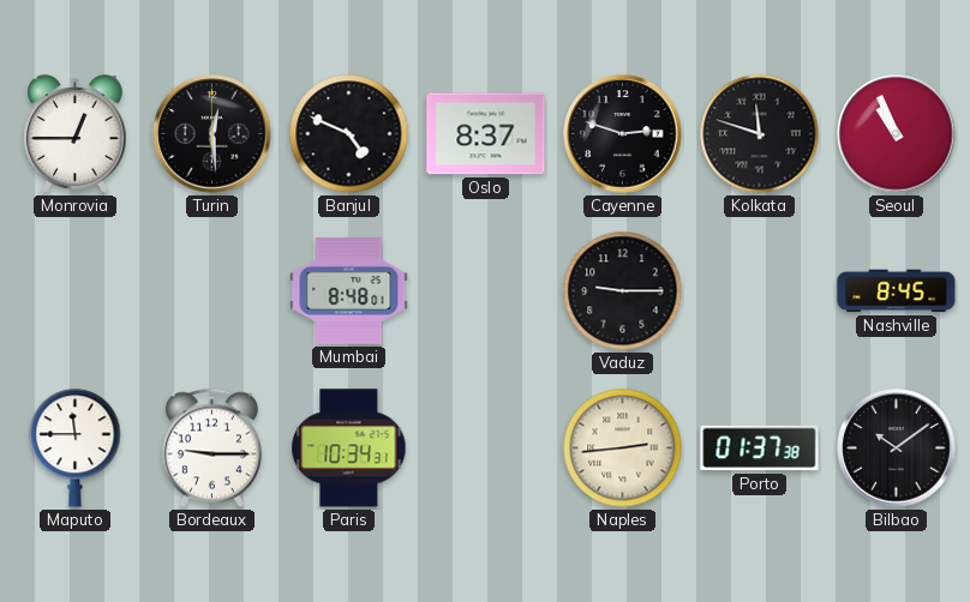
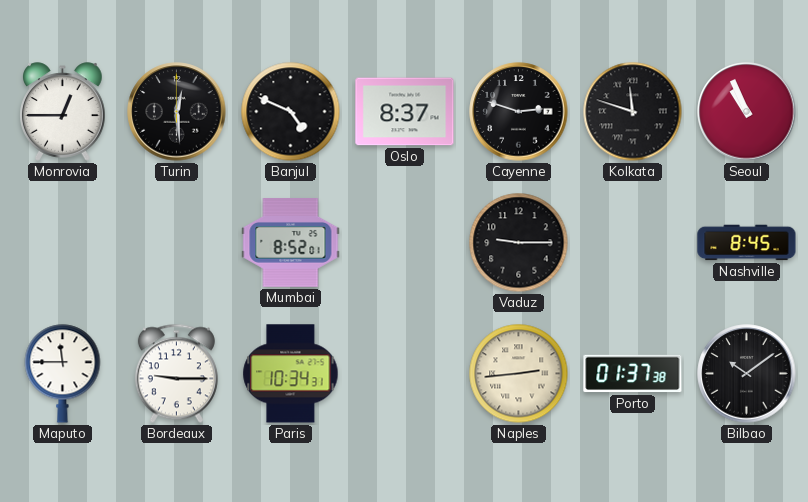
Mumbai: 8:48 -> 8:52
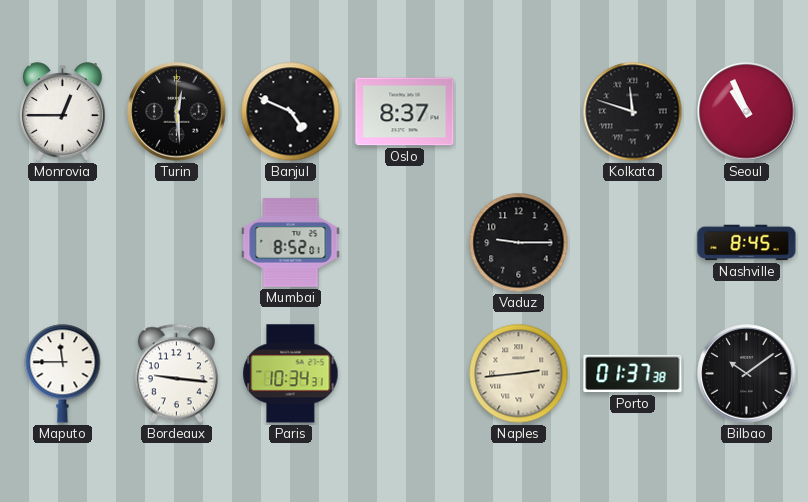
Cayenne: 2:48 -> none
Bordeaux: 9:15 -> 9:16
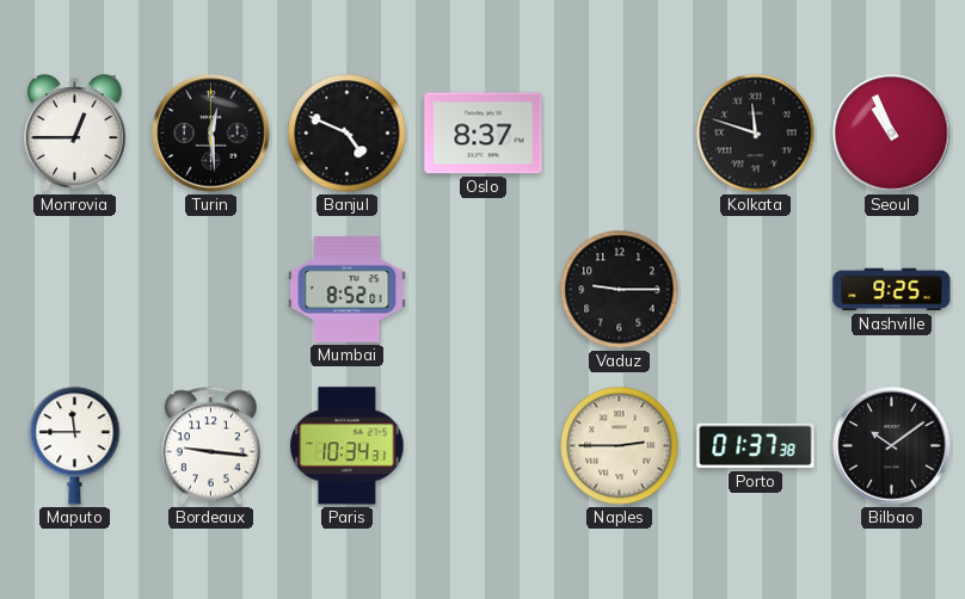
Nashville: 8:45 -> 9:25
Naples: 2:44 -> 2:45
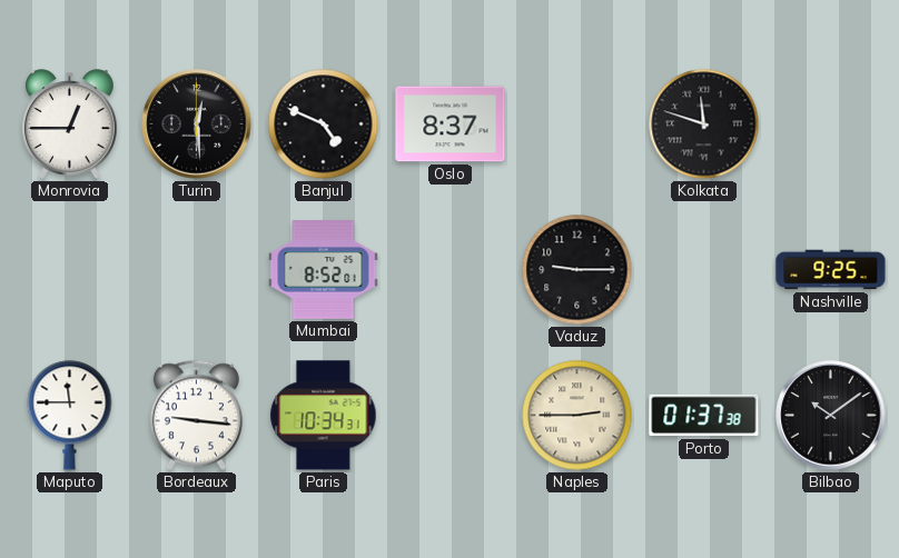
Seoul: 10:56 -> none
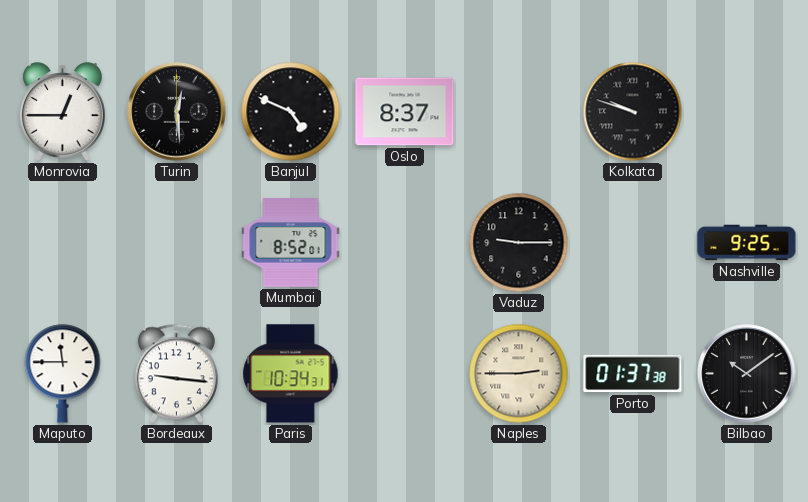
Kolkata: 11:48 -> 9:48
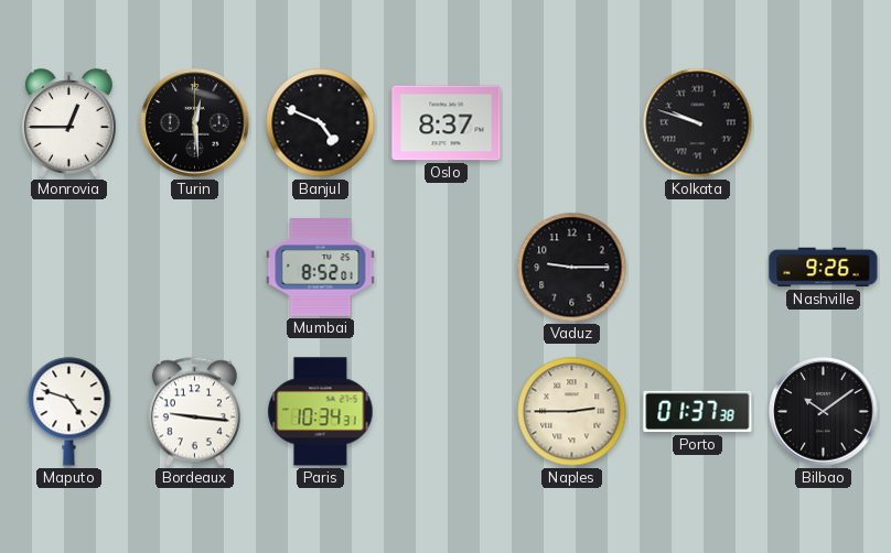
Nashville: 9:25 -> 9:26
Maputo: 11:45 -> 4:48
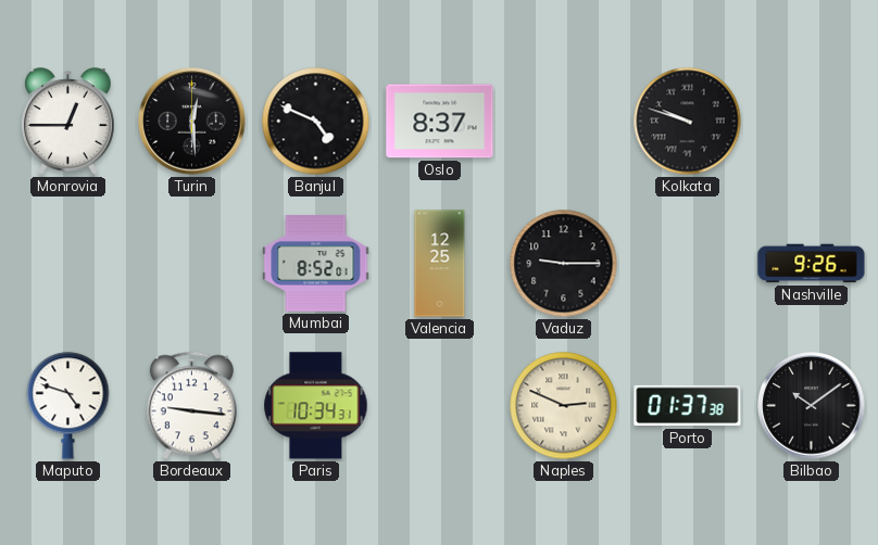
Valencia: none -> 12:25
Naples: 2:45 -> 2:49
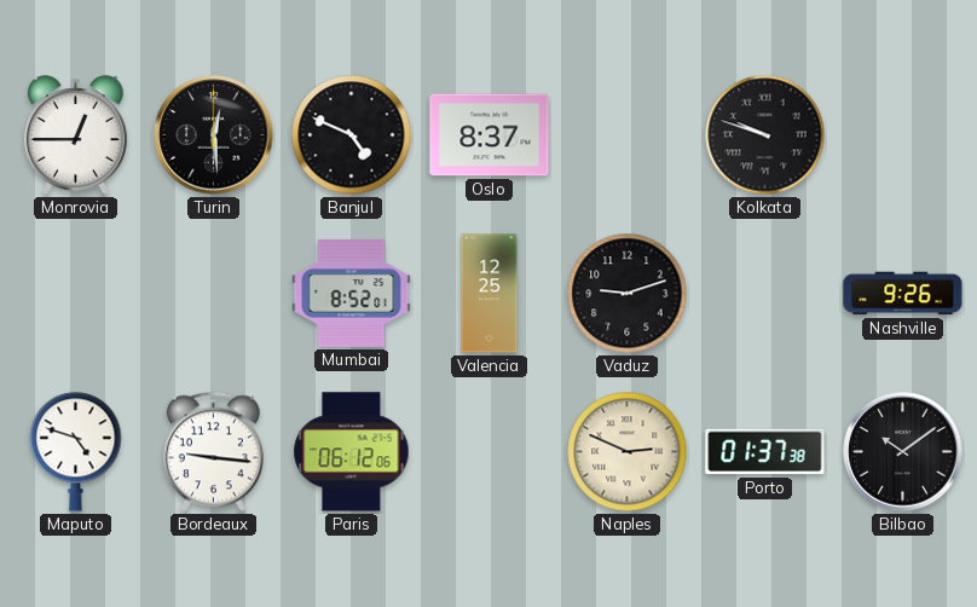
Vaduz: 9:15 -> 9:12
Paris: 10:34 -> 06:12
